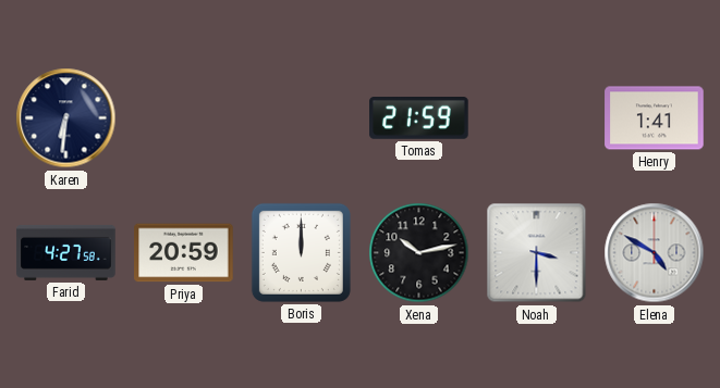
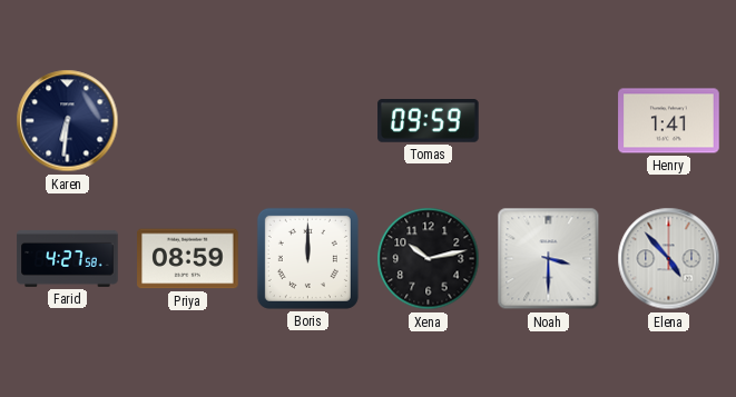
Tomas: 21:59 -> 09:59
Priya: 20:59 -> 08:59
Elena: 4:50 -> 4:53
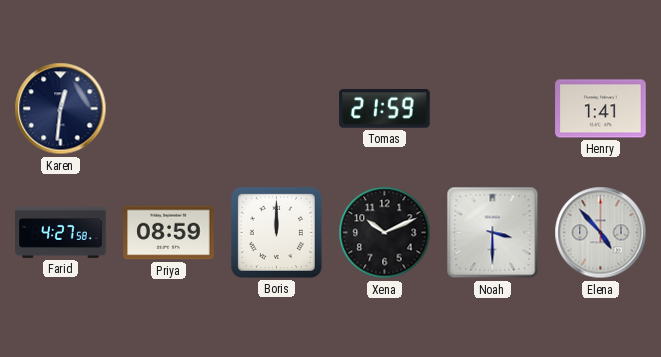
Karen: 6:31 -> 12:31
Tomas: 09:59 -> 21:59
Xena: 10:13 -> 10:11
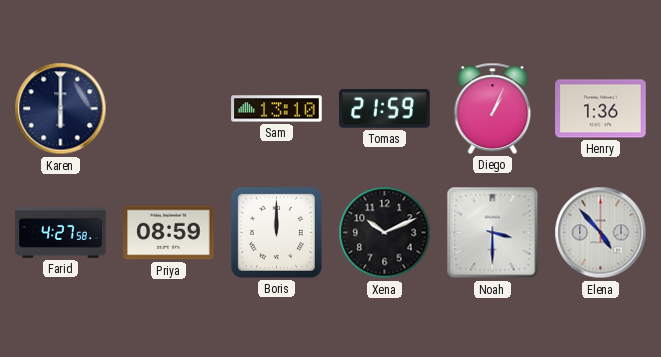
Karen: 12:31 -> 6:00
Sam: none -> 13:10
Diego: none -> 1:04
Henry: 1:41 -> 1:36
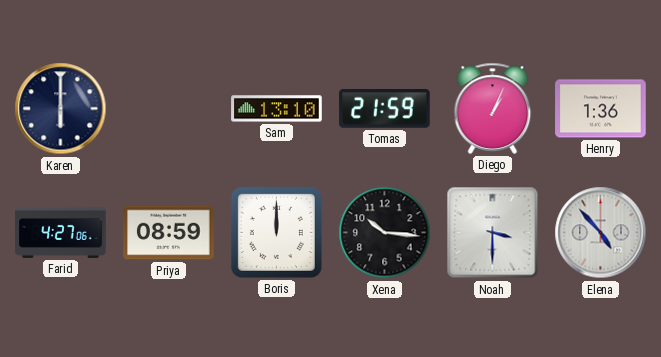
Farid: 4:27:58 -> 4:27:06
Xena: 10:11 -> 10:16
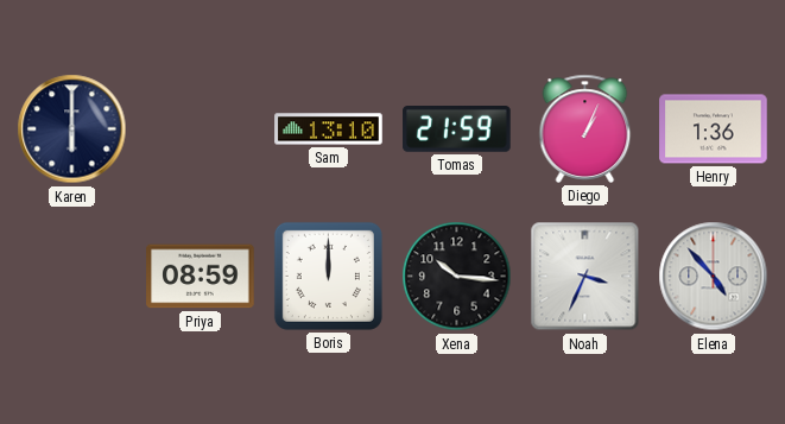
Farid: 4:27 -> none
Noah: 3:30 -> 3:34
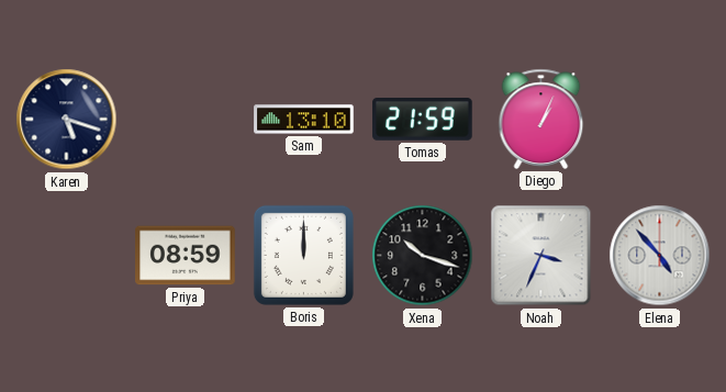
Karen: 6:00 -> 5:18
Henry: 1:36 -> none
Xena: 10:16 -> 10:18
